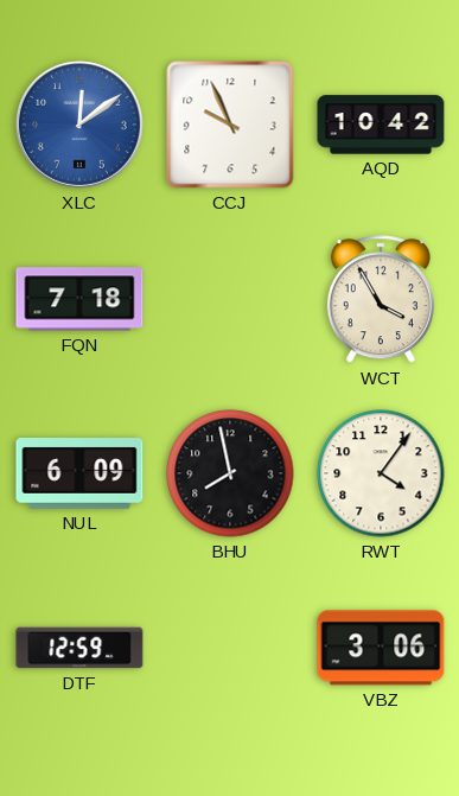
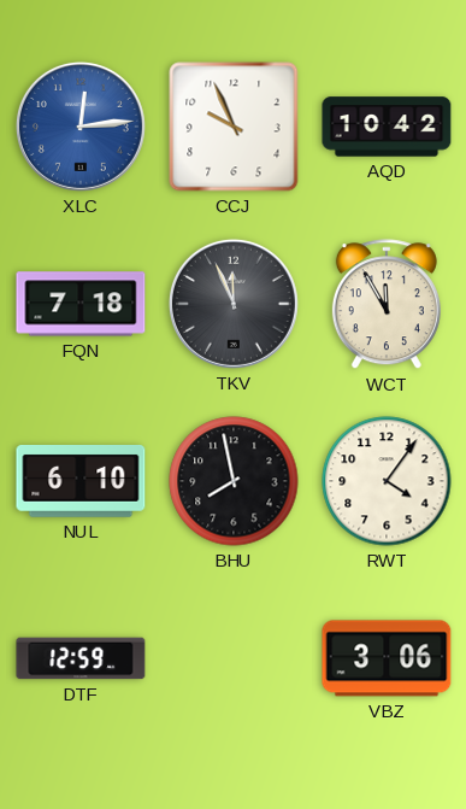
XLC: 12:09 -> 12:14
TKV: none -> 11:56
WCT: 3:55 -> 11:55
NUL: 6:09 -> 6:10
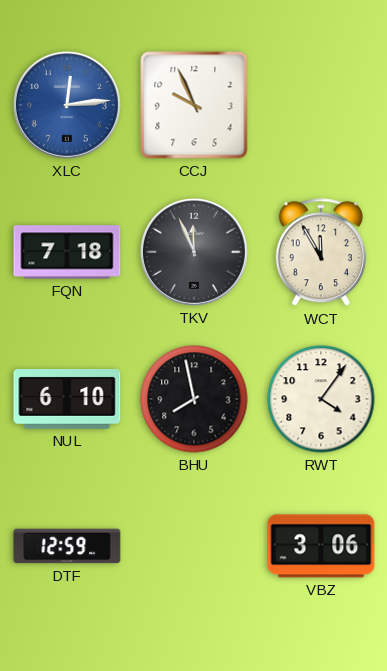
AQD: 10:42 -> none
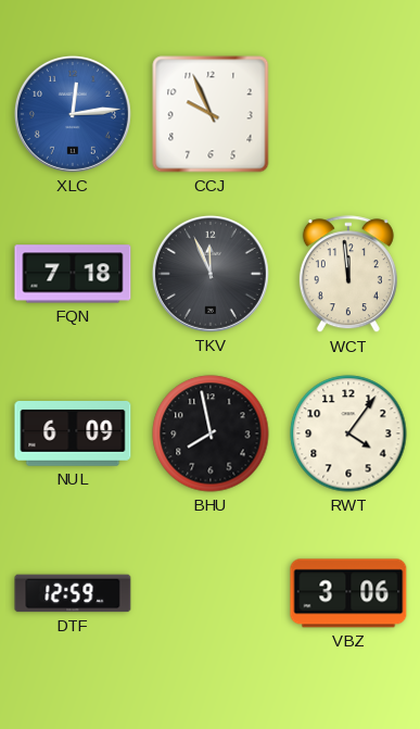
WCT: 11:55 -> 11:59
NUL: 6:10 -> 6:09
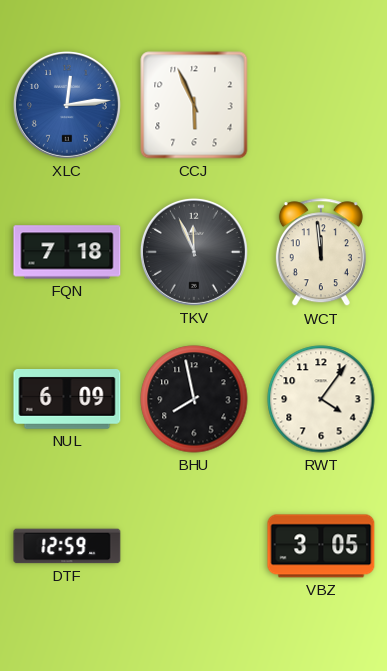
CCJ: 9:56 -> 5:56
VBZ: 3:06 -> 3:05
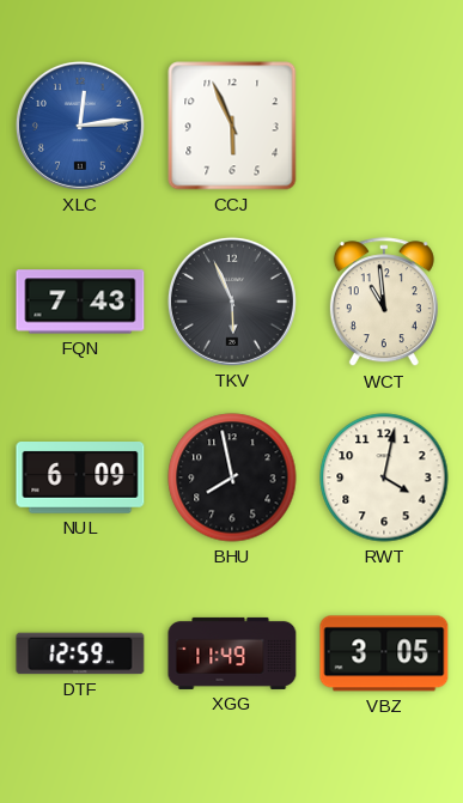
FQN: 7:18 -> 7:43
TKV: 11:56 -> 5:56
WCT: 11:59 -> 10:59
RWT: 4:06 -> 4:02
XGG: none -> 11:49
